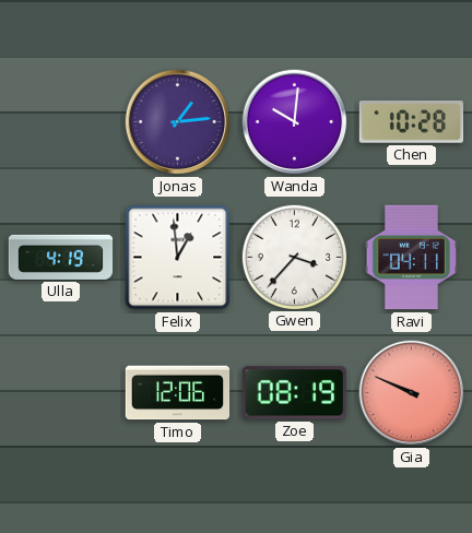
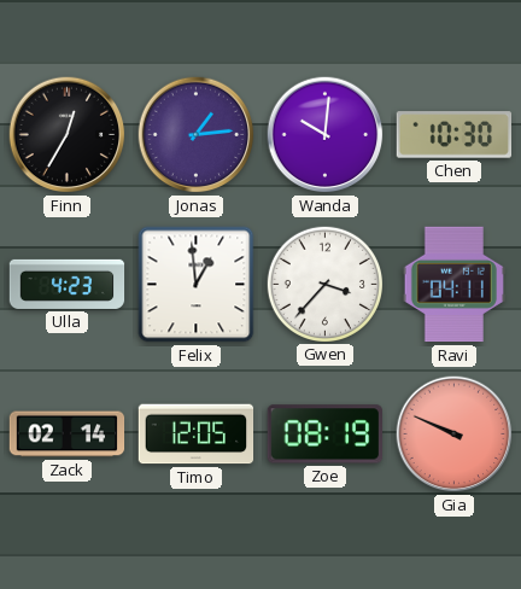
Finn: none -> 12:35
Chen: 10:28 -> 10:30
Ulla: 4:19 -> 4:23
Zack: none -> 02:14
Timo: 12:06 -> 12:05
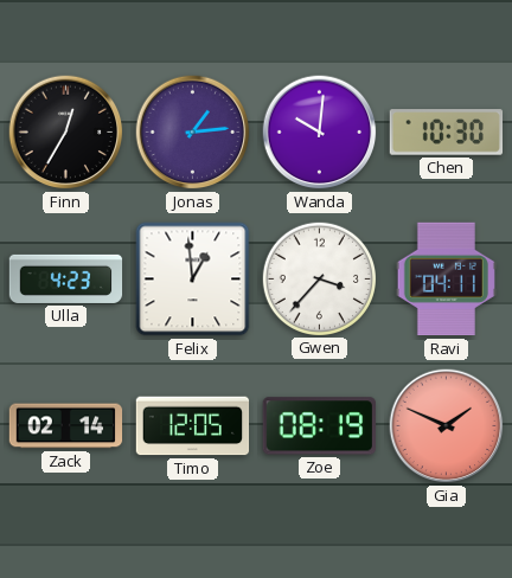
Gia: 9:49 -> 1:49
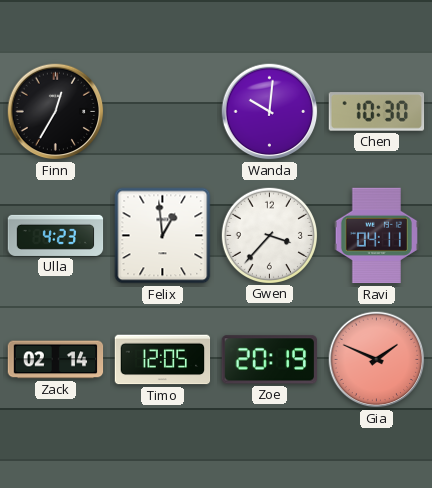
Jonas: 1:14 -> none
Zoe: 08:19 -> 20:19
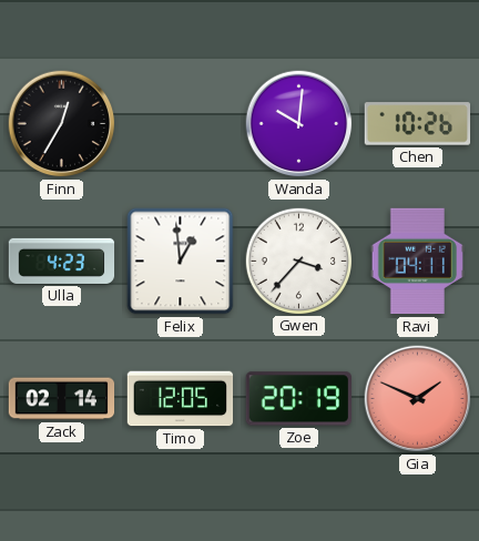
Chen: 10:30 -> 10:26
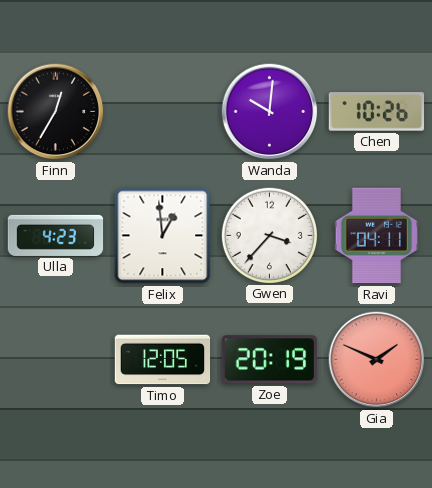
Zack: 02:14 -> none
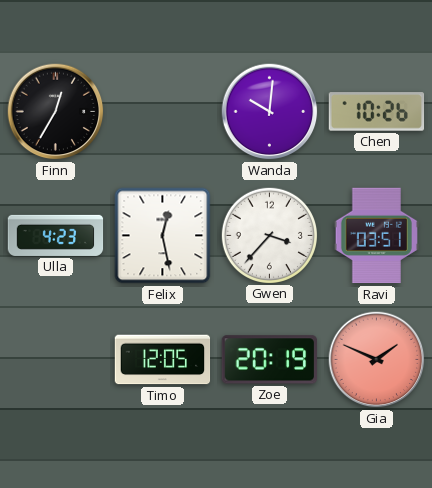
Felix: 12:59 -> 12:28
Ravi: 04:11 -> 03:51
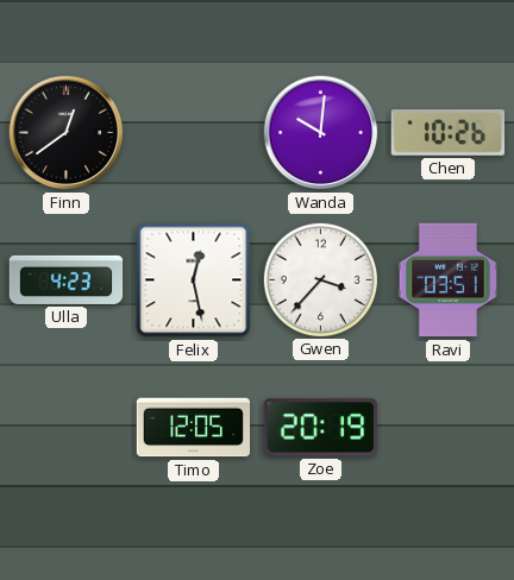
Finn: 12:35 -> 12:39
Gia: 1:49 -> none
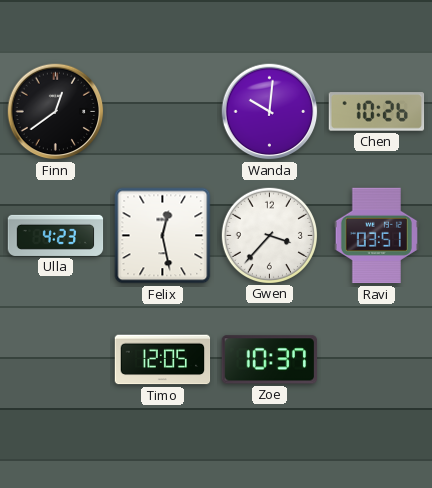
Zoe: 20:19 -> 10:37
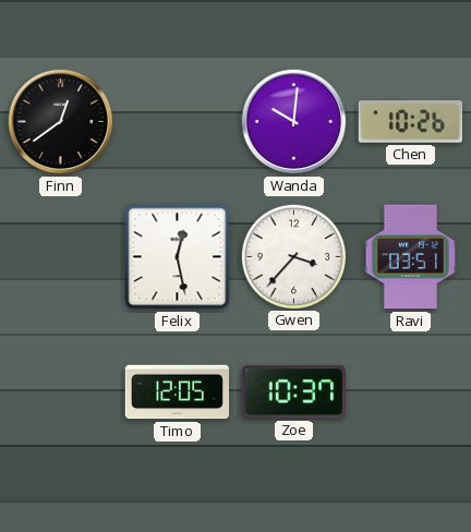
Ulla: 4:23 -> none
